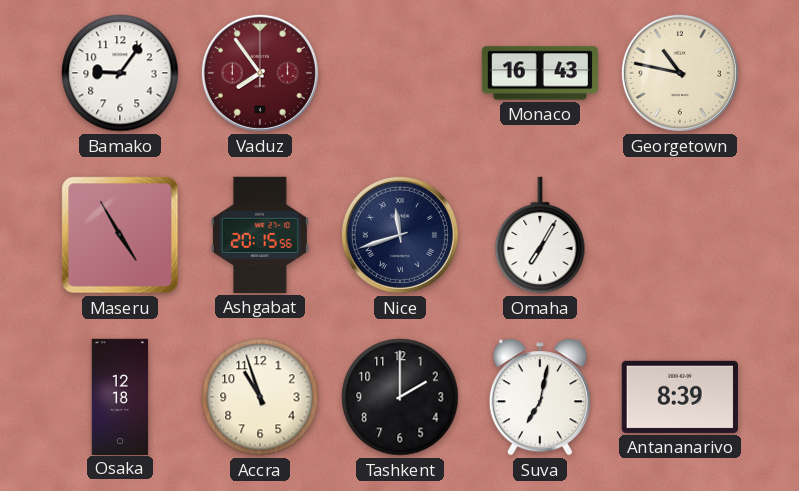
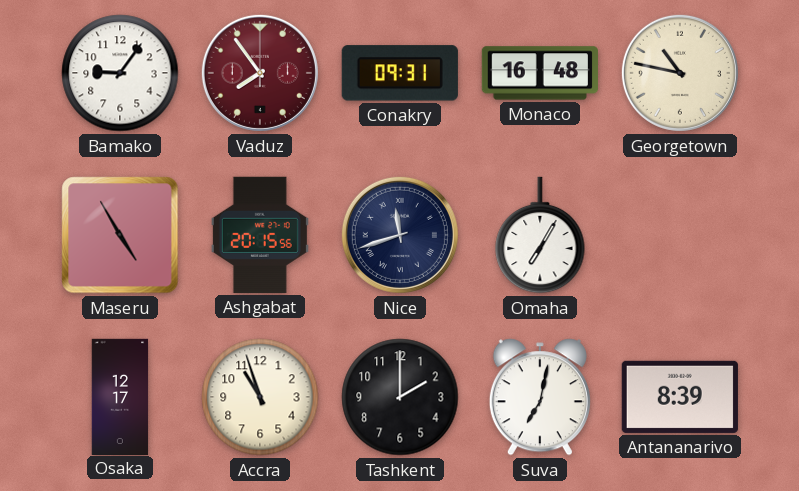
Conakry: none -> 09:31
Monaco: 16:43 -> 16:48
Osaka: 12:18 -> 12:17
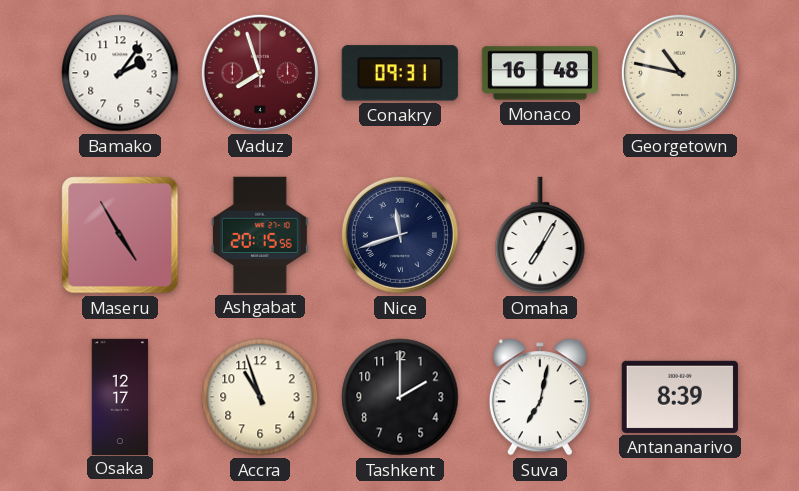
Bamako: 9:06 -> 2:06
Vaduz: 7:54 -> 7:57
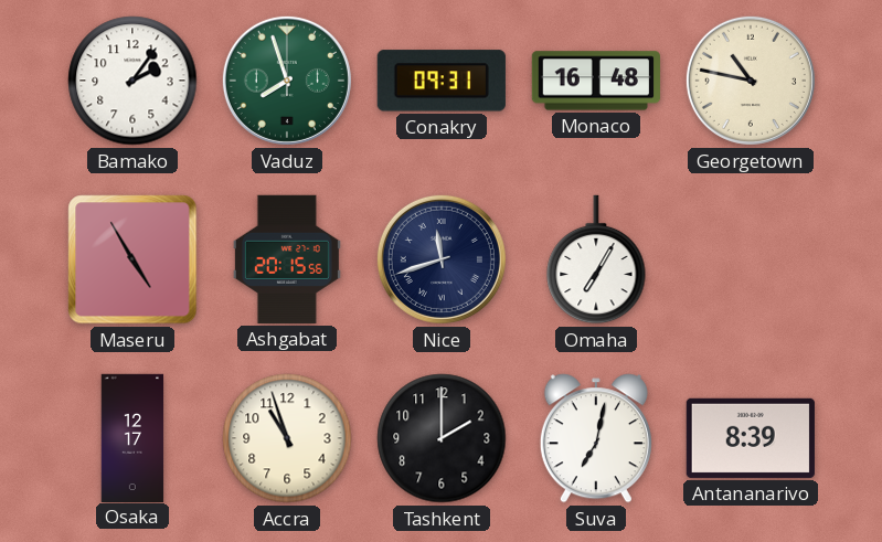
Vaduz dial: burgundy -> green
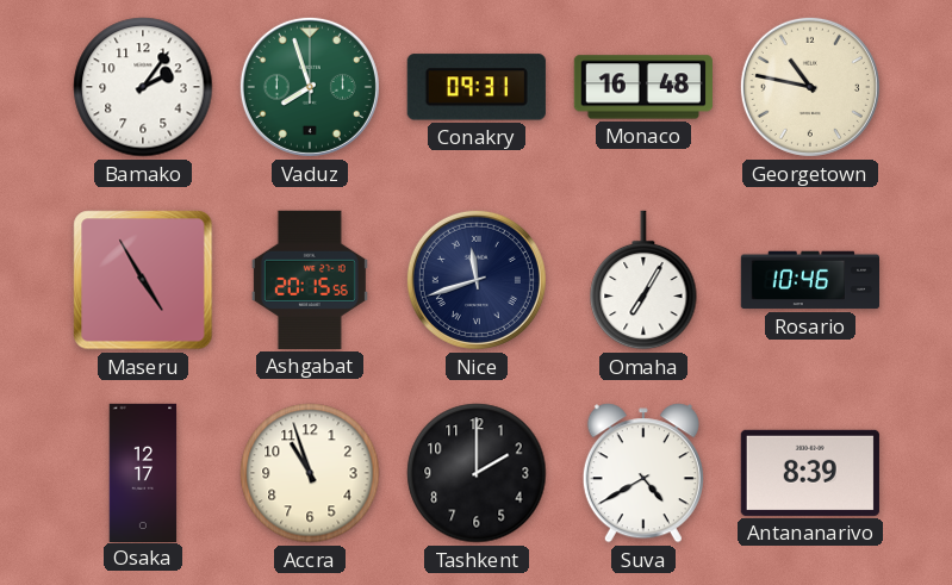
Rosario: none -> 10:46
Suva: 7:02 -> 4:40
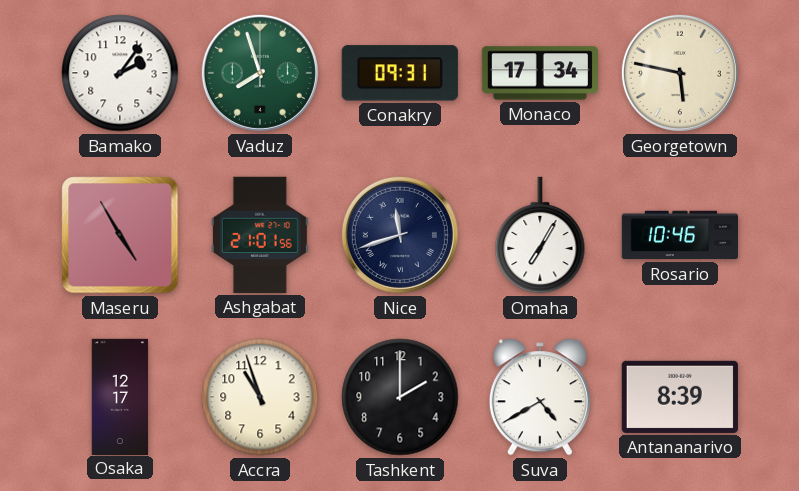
Monaco: 16:48 -> 17:34
Georgetown: 10:47 -> 5:47
Ashgabat: 20:15 -> 21:01
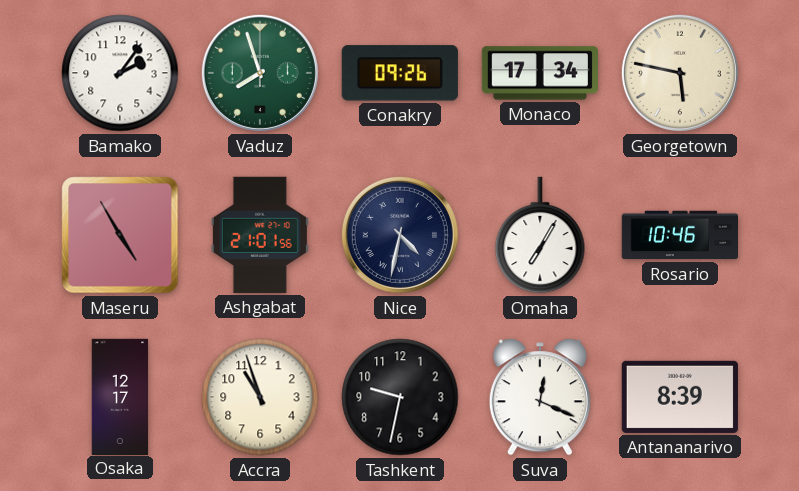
Conakry: 09:31 -> 09:26
Nice: 11:42 -> 4:32
Tashkent: 2:00 -> 9:32
Suva: 4:40 -> 12:19
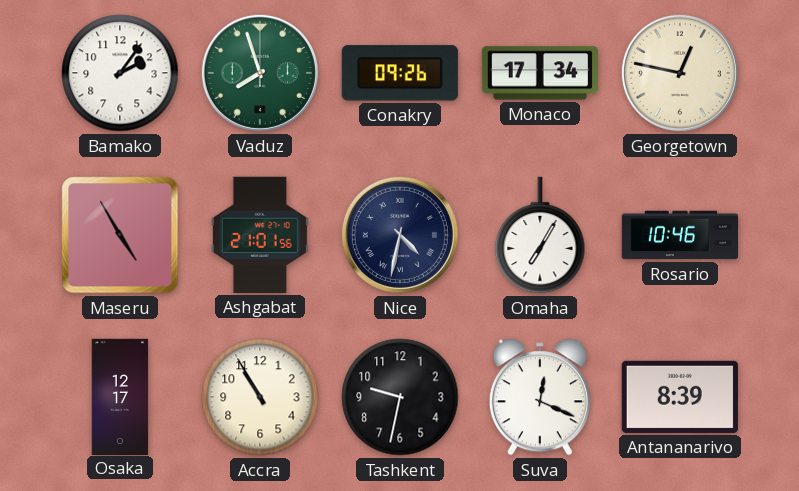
Georgetown: 5:47 -> 12:47
Accra: 10:57 -> 10:55
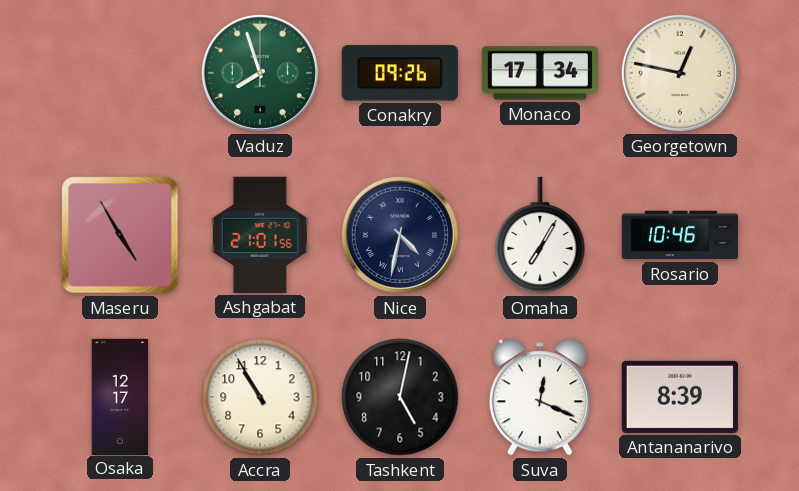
Bamako: 2:06 -> none
Tashkent: 9:32 -> 5:02
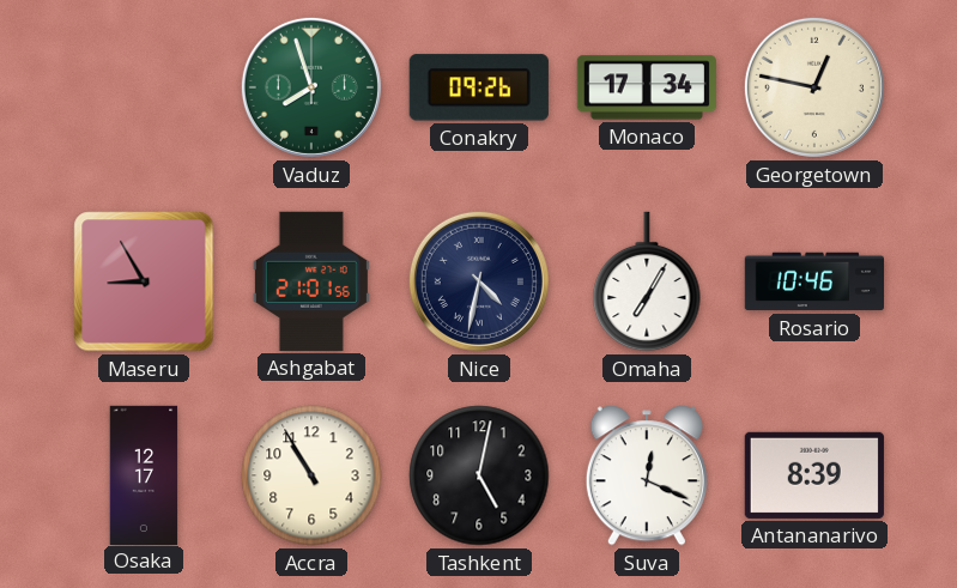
Maseru: 4:55 -> 8:55
